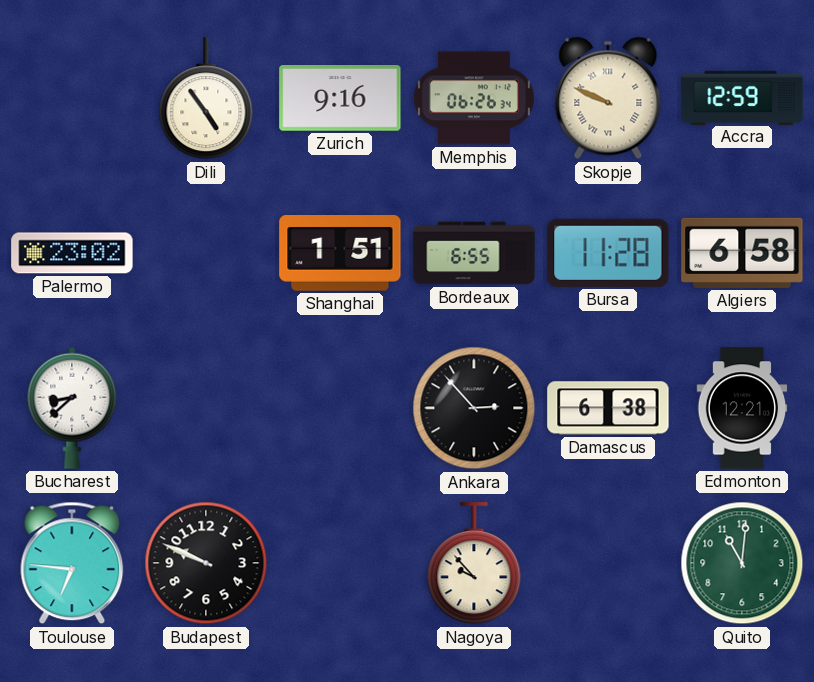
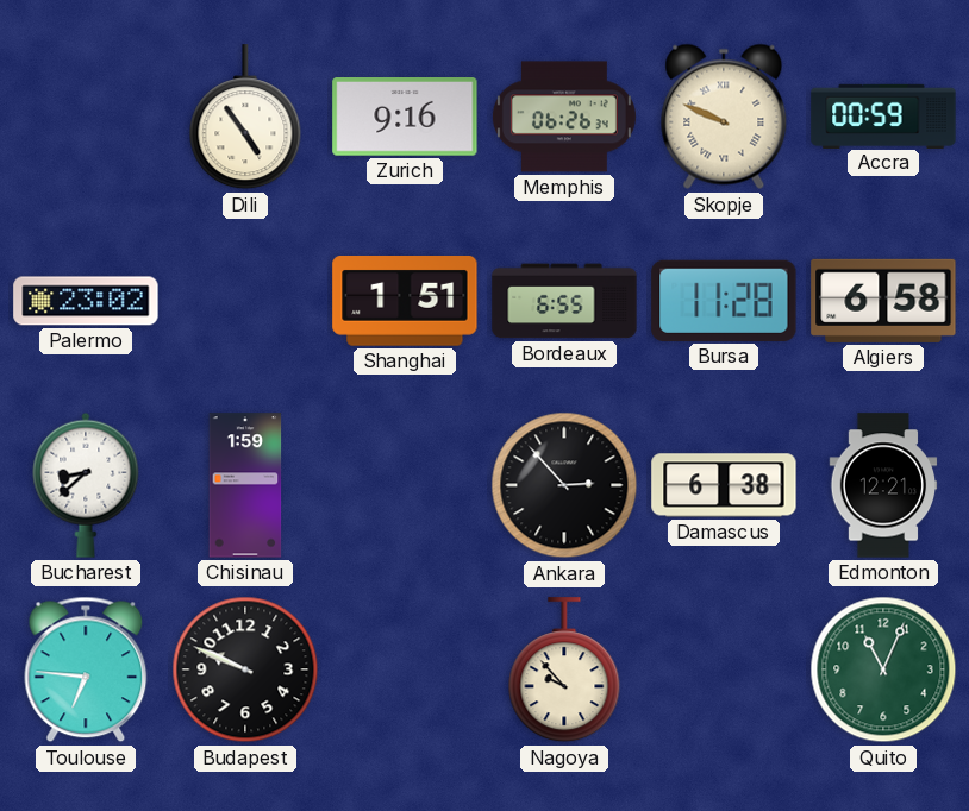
Accra: 12:59 -> 00:59
Chisinau: none -> 1:59
Quito: 11:01 -> 11:04
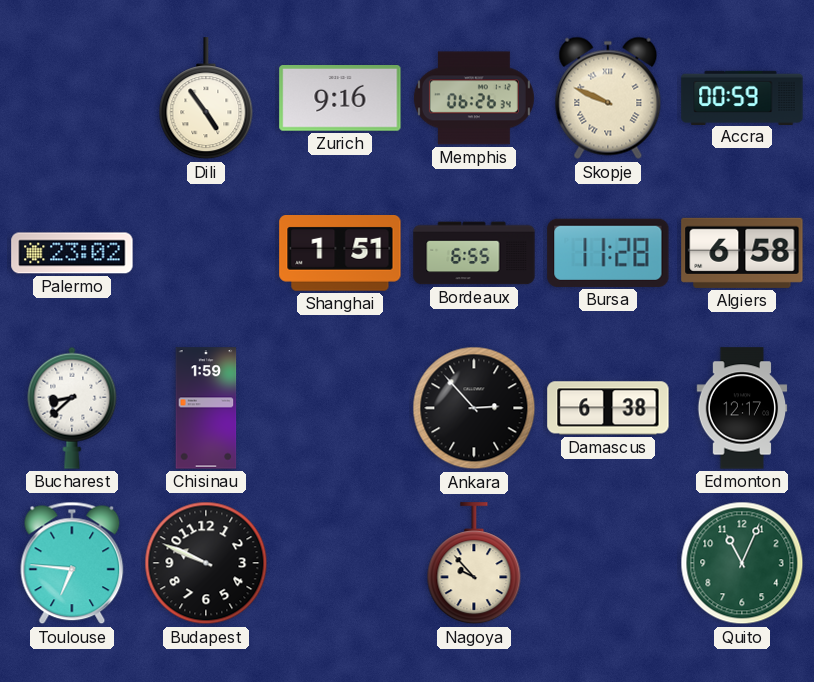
Edmonton: 12:21 -> 12:17
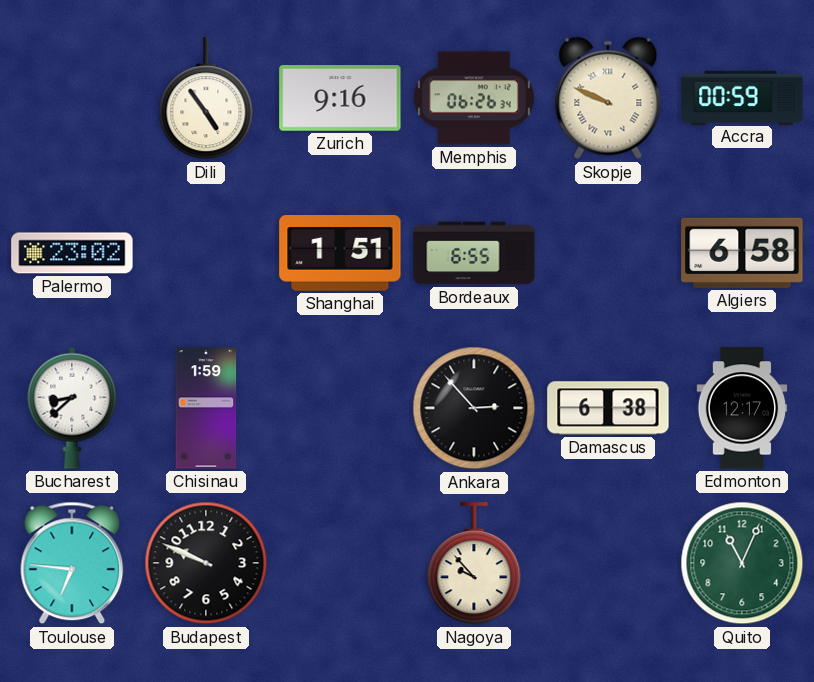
Bursa: 11:28 -> none
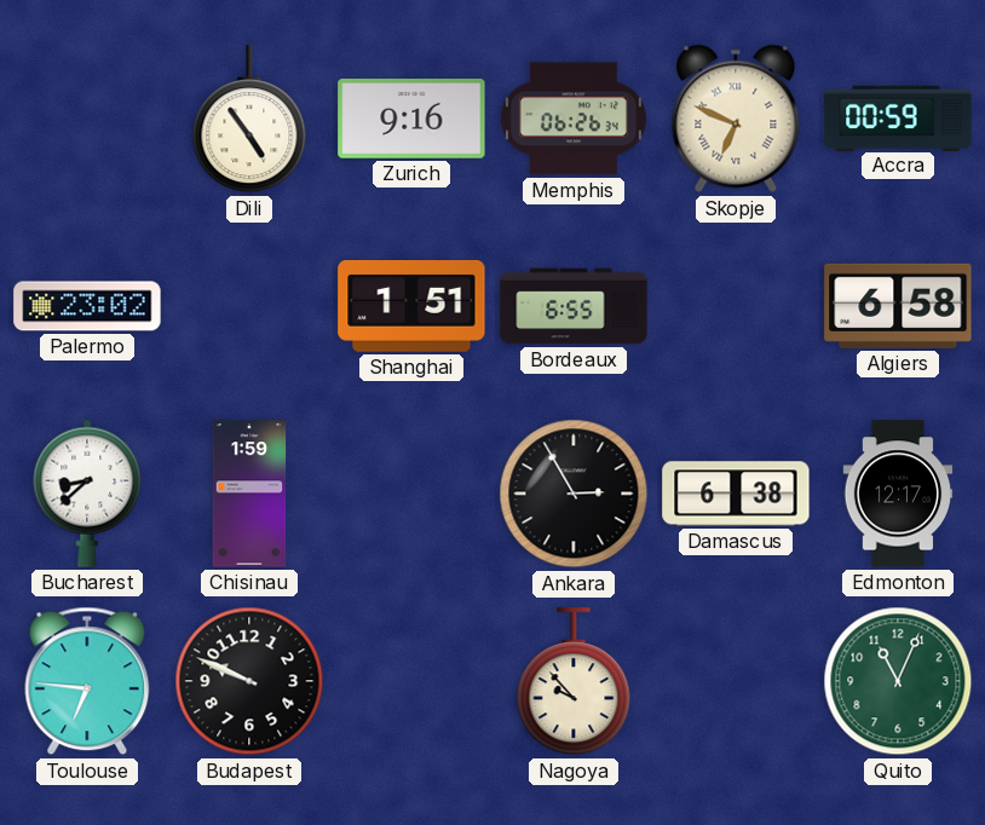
Skopje: 9:49 -> 6:49
Ankara: 2:53 -> 2:55
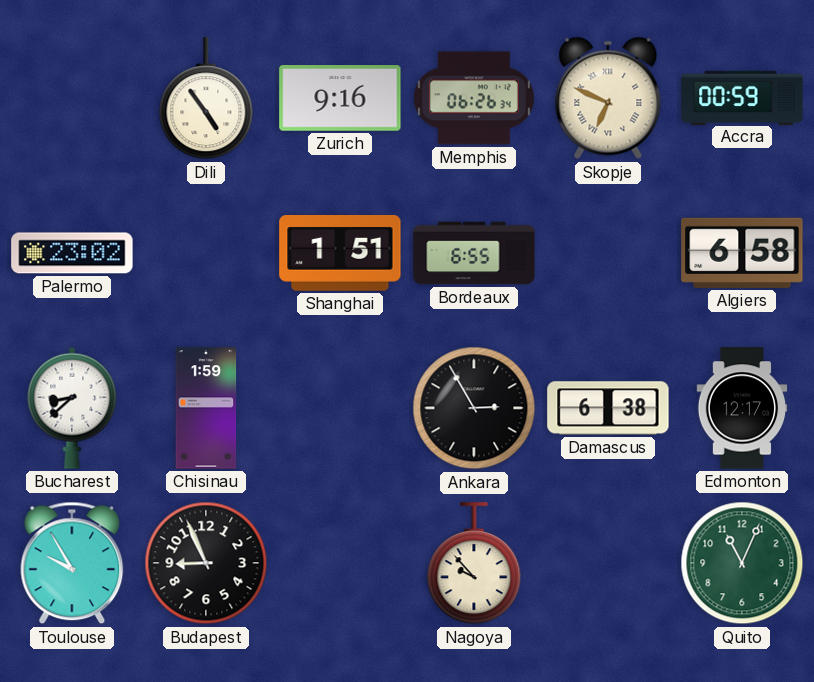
Toulouse: 6:46 -> 9:55
Budapest: 9:49 -> 8:56
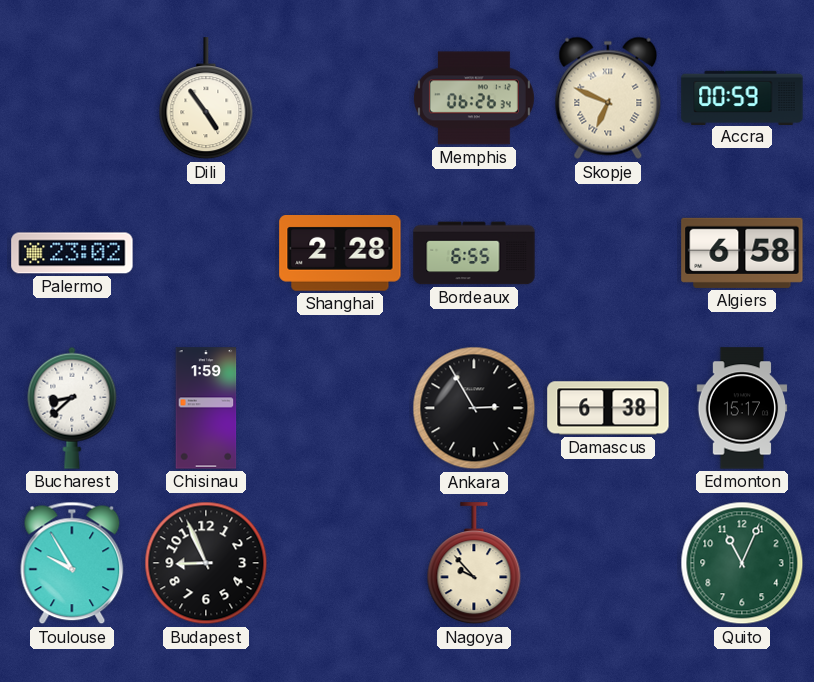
Zurich: 9:16 -> none
Shanghai: 1:51 -> 2:28
Edmonton: 12:17 -> 15:17
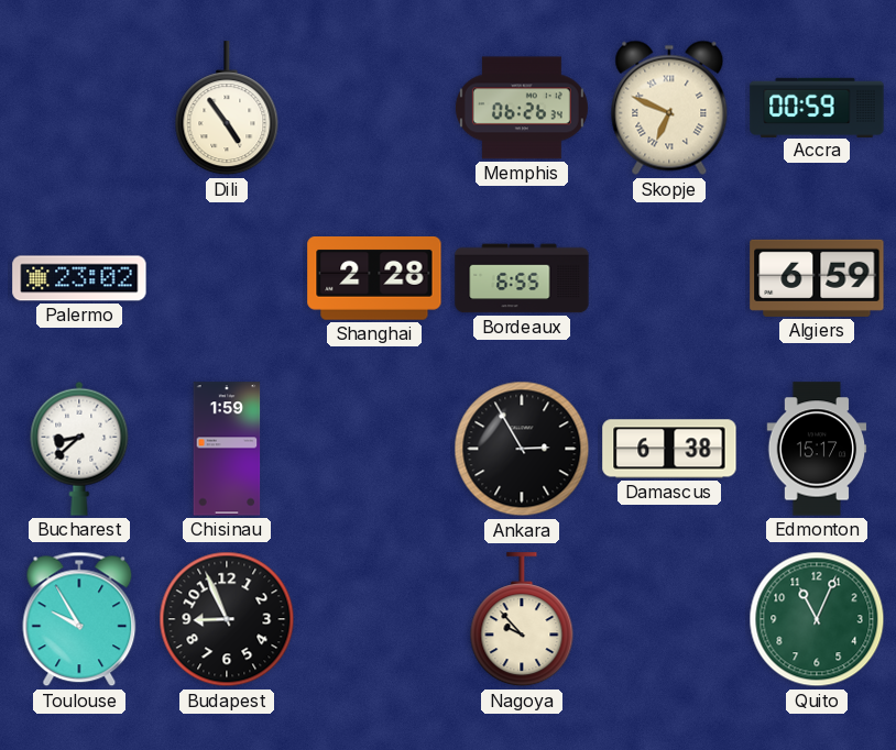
Algiers: 6:58 -> 6:59
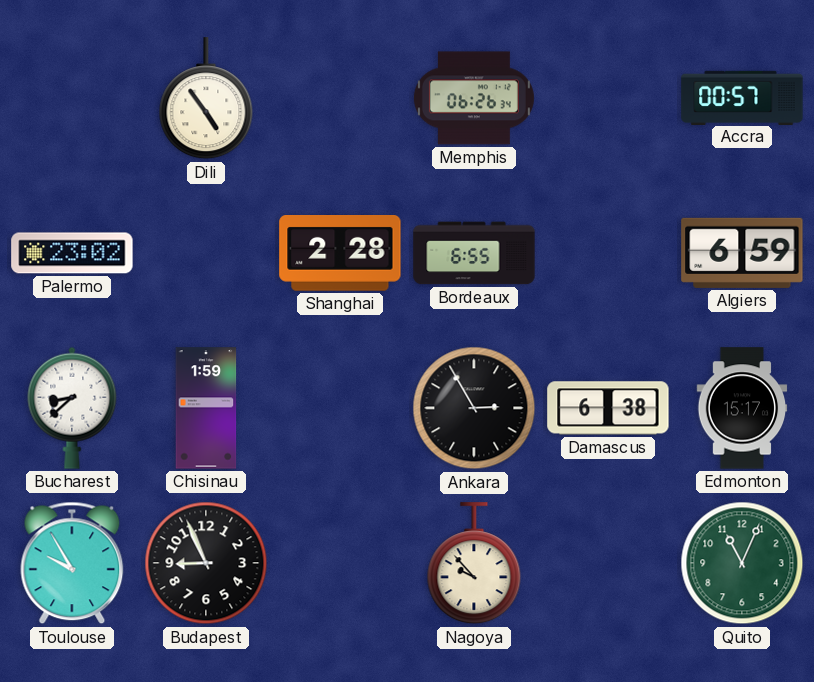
Skopje: 6:49 -> none
Accra: 00:59 -> 00:57
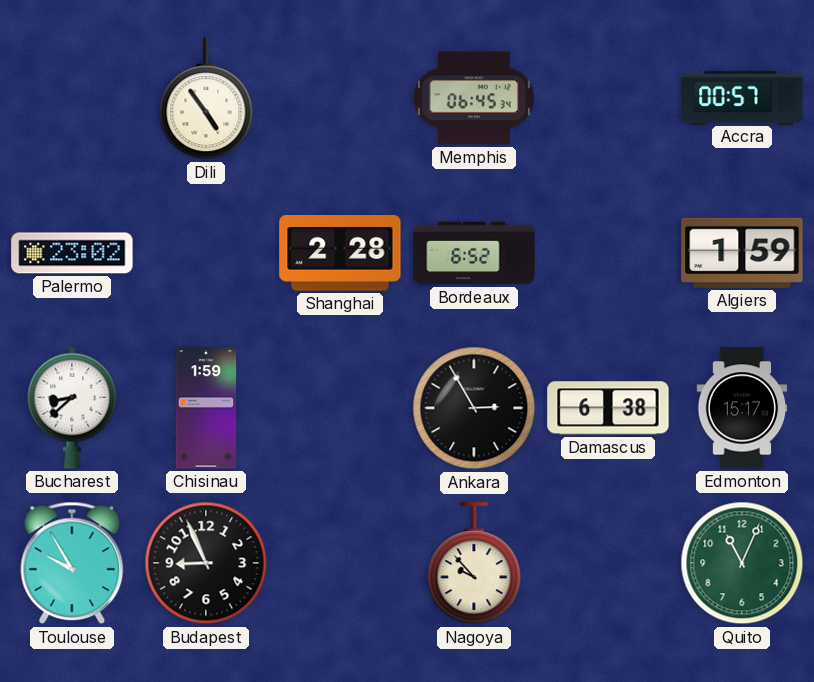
Memphis: 06:26 -> 06:45
Bordeaux: 6:55 -> 6:52
Algiers: 6:59 -> 1:59
